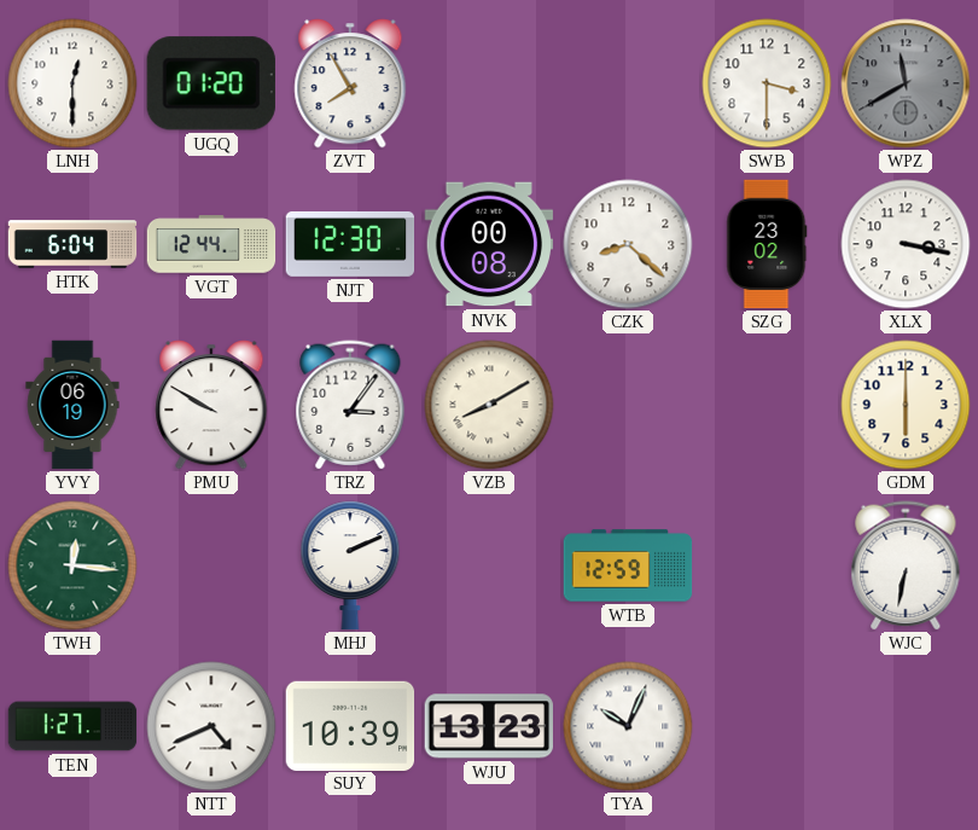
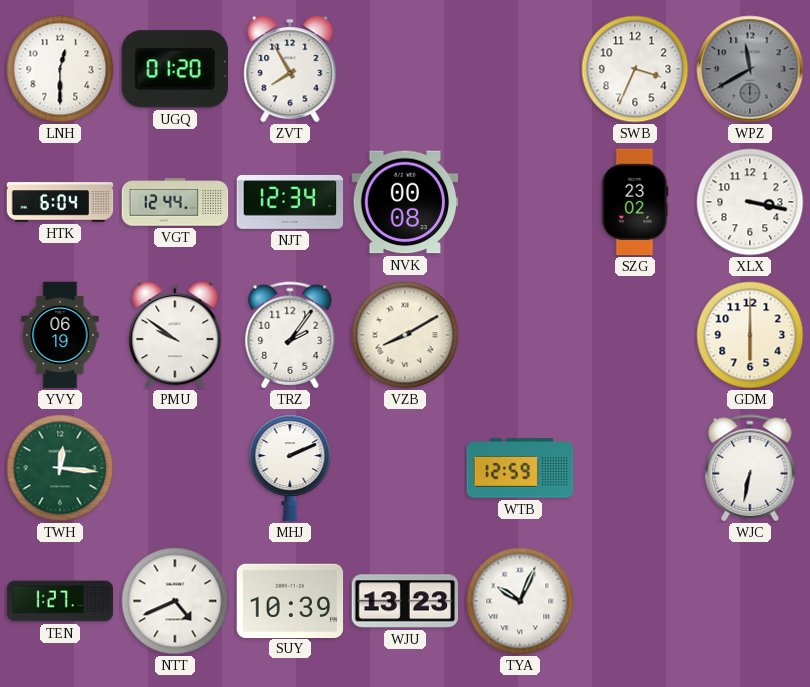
SWB: 3:30 -> 3:34
NJT: 12:30 -> 12:34
CZK: 8:22 -> none
PMU: 9:50 -> 9:51
TRZ: 3:06 -> 2:06
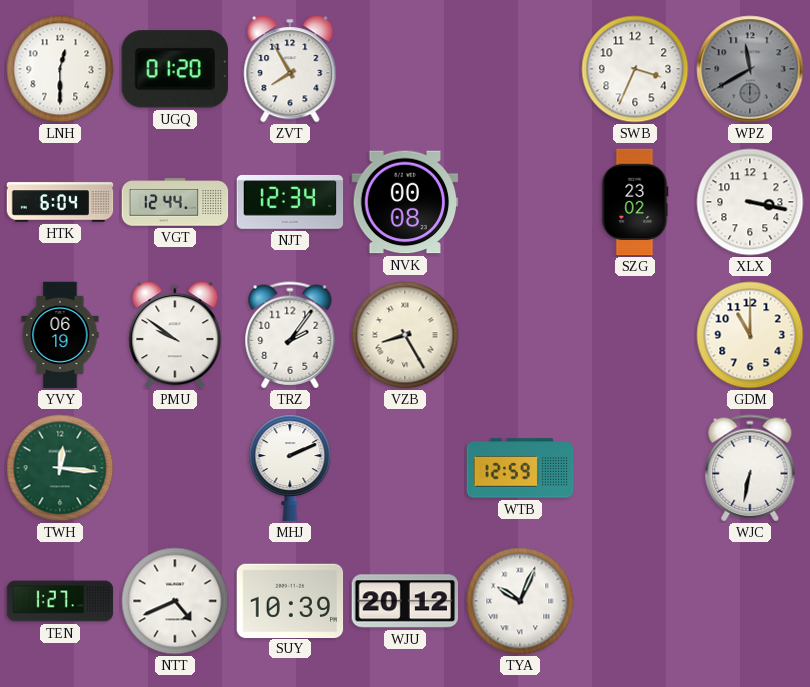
VZB: 8:10 -> 8:25
GDM: 6:00 -> 11:00
WJU: 13:23 -> 20:12
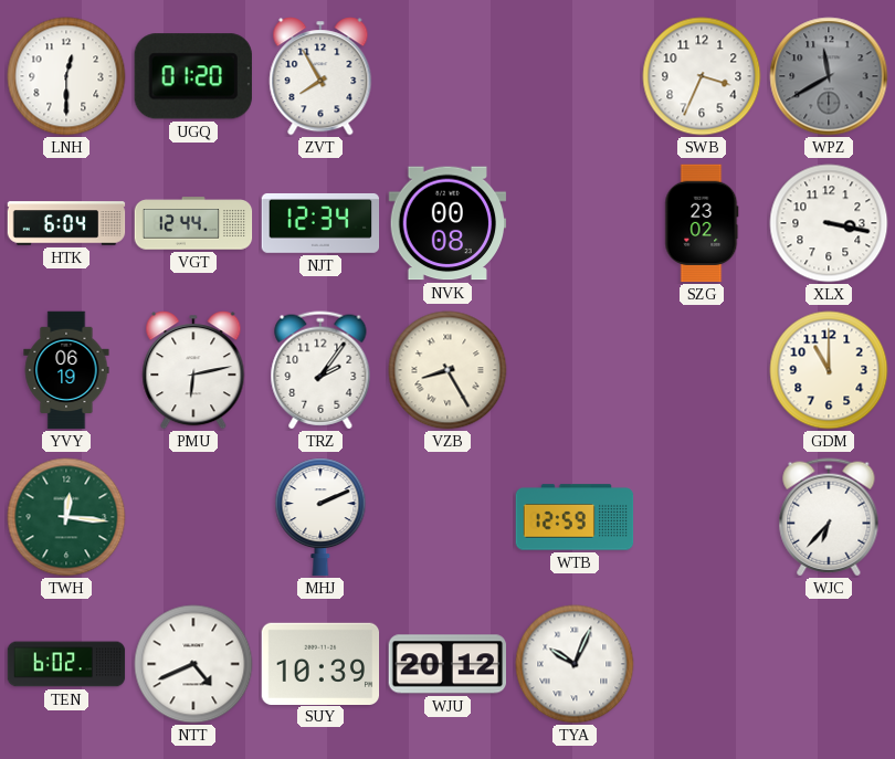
PMU: 9:51 -> 6:13
WJC: 6:32 -> 6:37
TEN: 1:27 -> 6:02
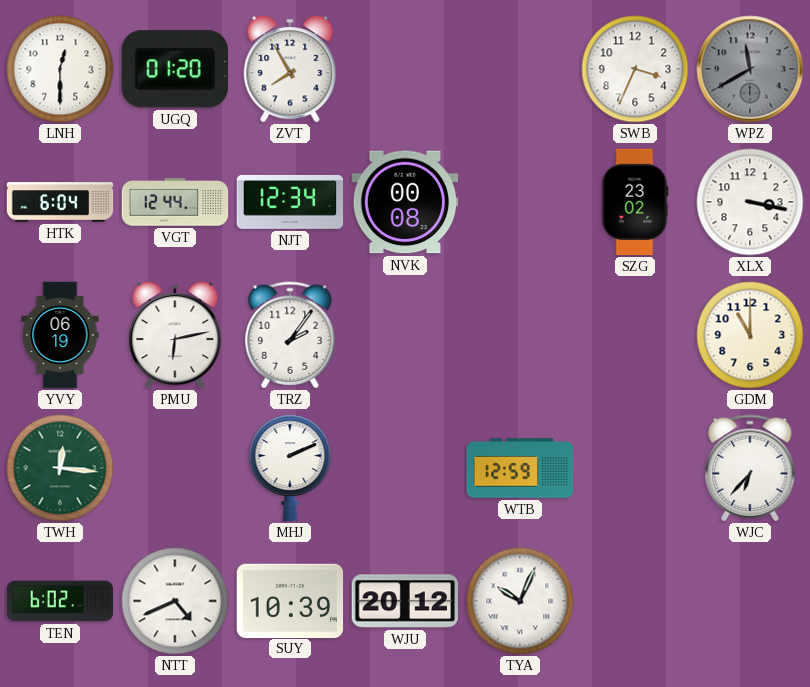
VZB: 8:25 -> none
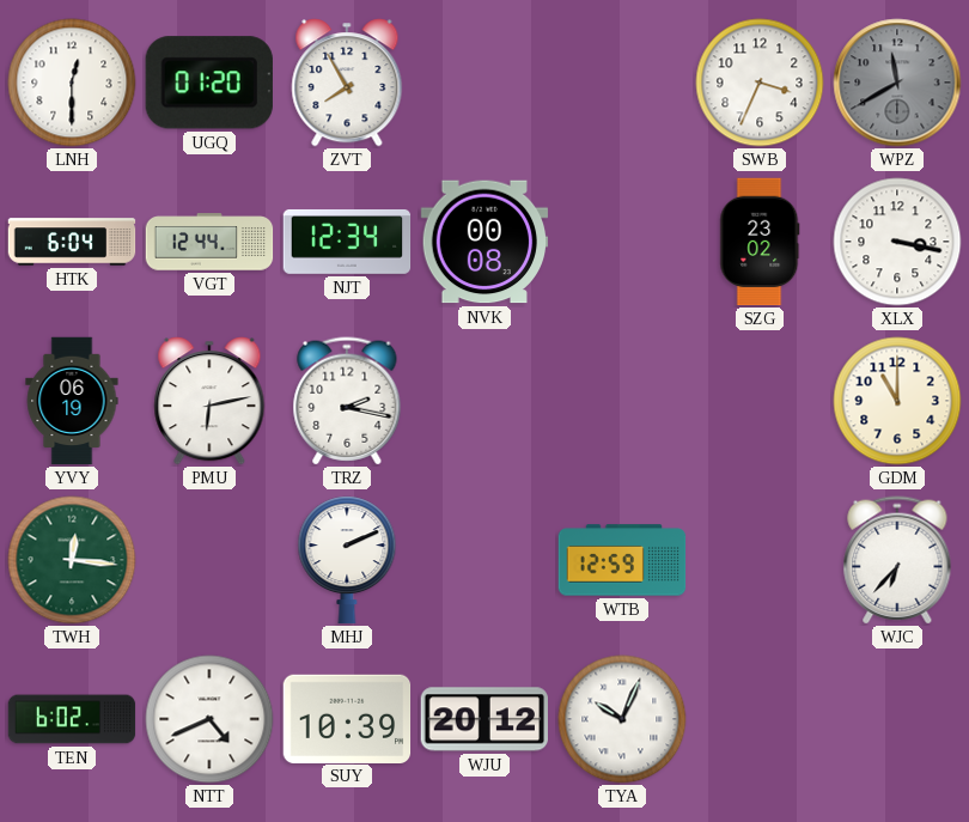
TRZ: 2:06 -> 2:17
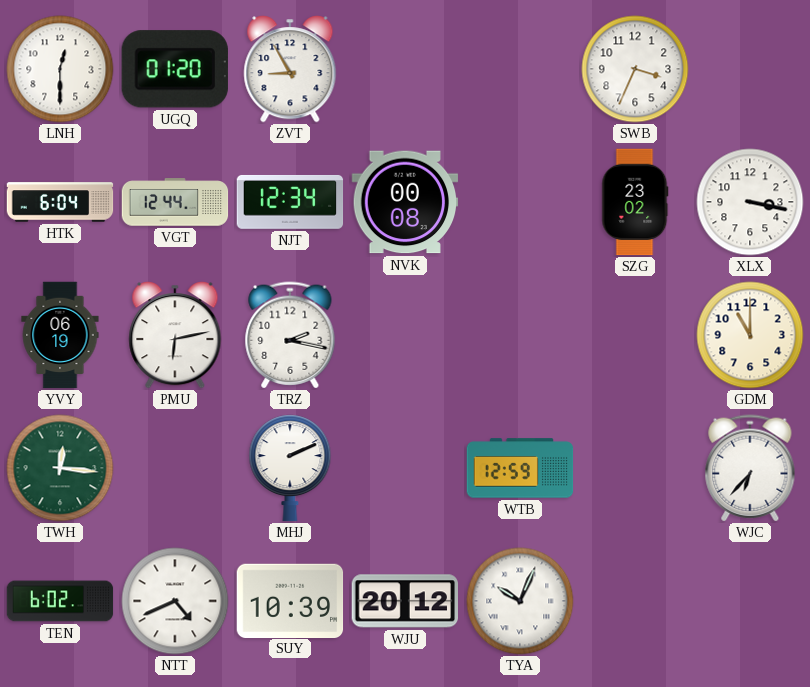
ZVT: 7:55 -> 8:55
WPZ: 11:40 -> none
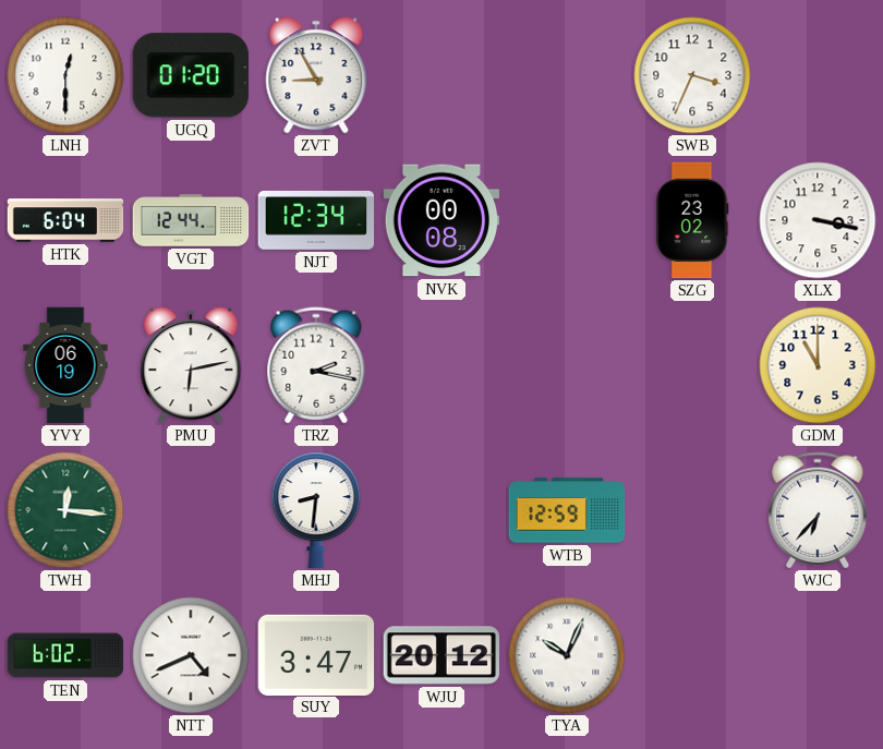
MHJ: 2:11 -> 8:31
SUY: 10:39 -> 3:47
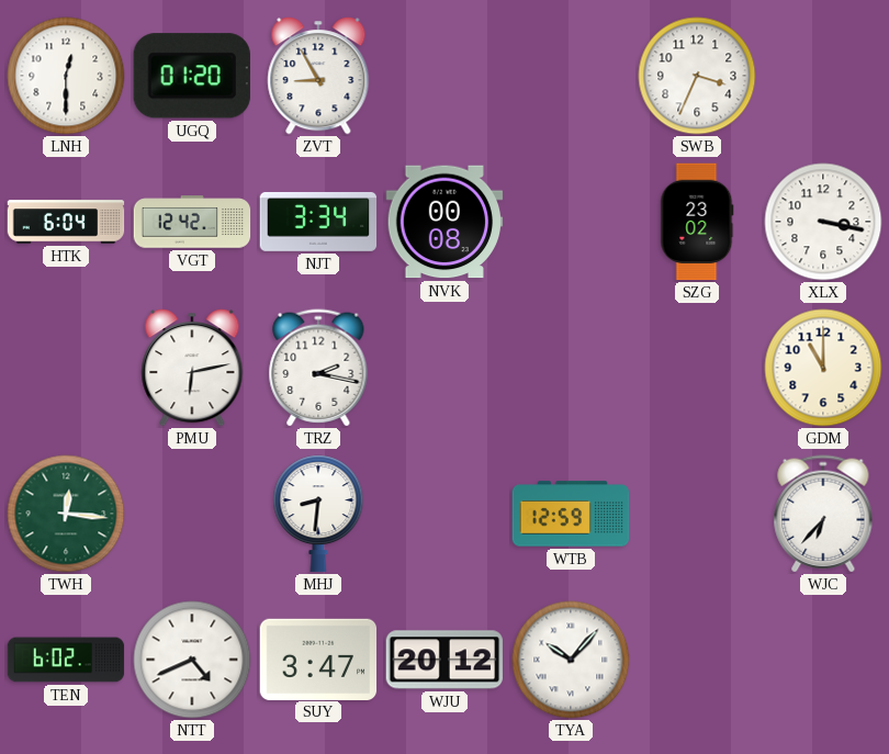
VGT: 12:44 -> 12:42
NJT: 12:34 -> 3:34
YVY: 06:19 -> none
TYA: 10:04 -> 10:07
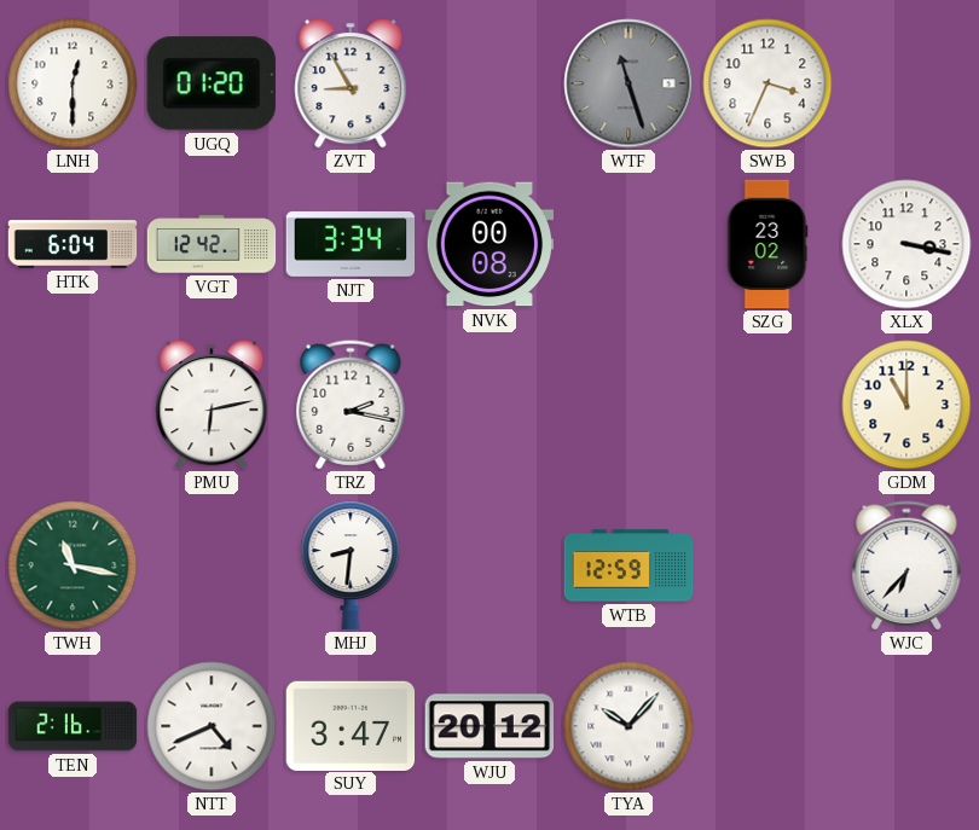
WTF: none -> 11:27
TWH: 12:16 -> 11:17
TEN: 6:02 -> 2:16
